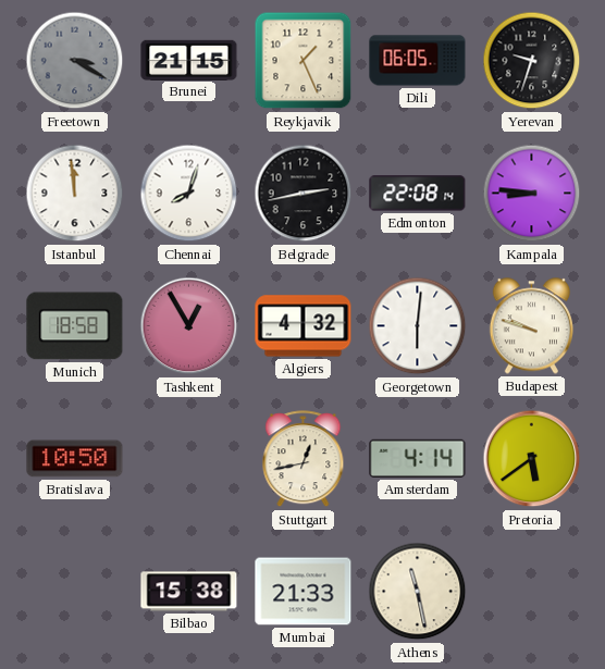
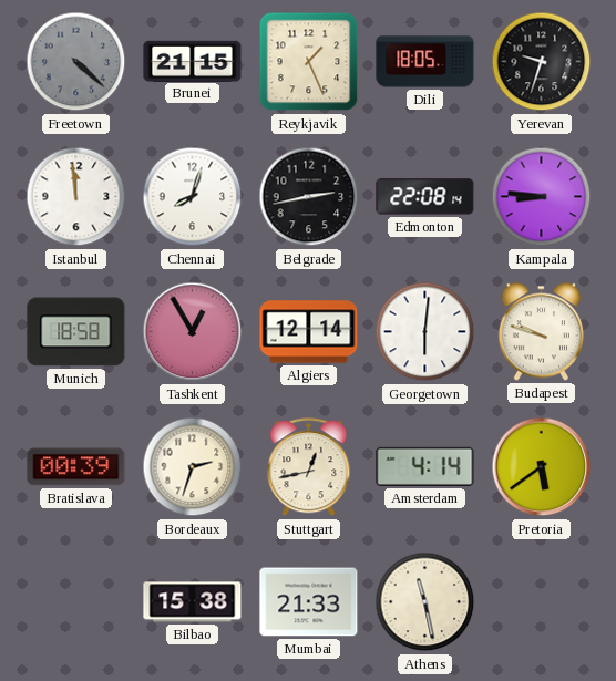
Freetown: 3:20 -> 4:22
Dili: 06:05 -> 18:05
Algiers: 4:32 -> 12:14
Bratislava: 10:50 -> 00:39
Bordeaux: none -> 2:33
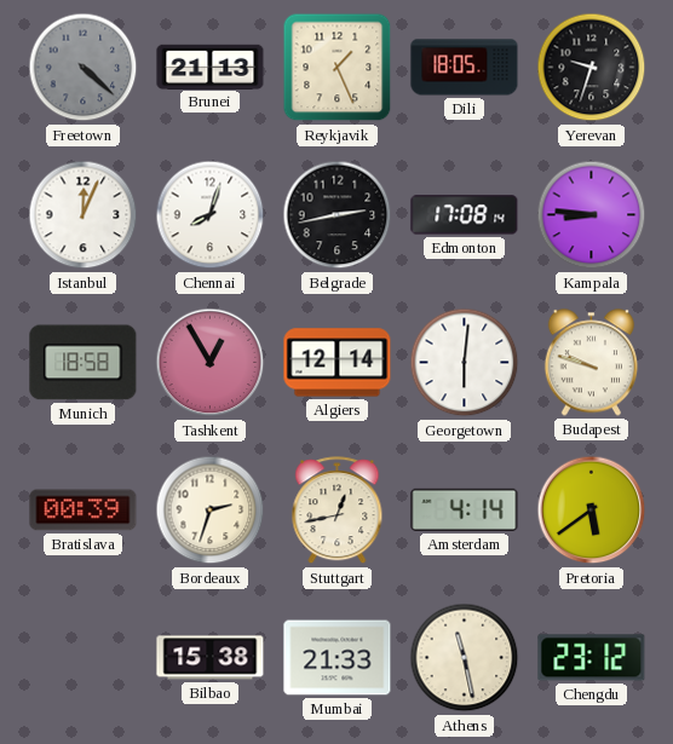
Brunei: 21:15 -> 21:13
Istanbul: 11:59 -> 12:04
Edmonton: 22:08 -> 17:08
Chengdu: none -> 23:12
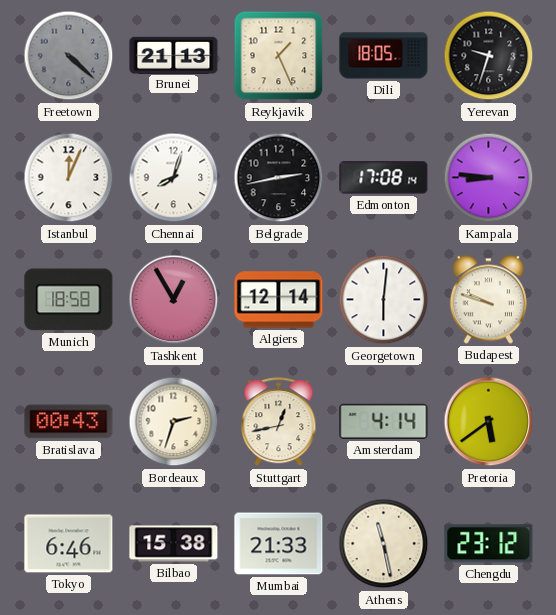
Bratislava: 00:39 -> 00:43
Tokyo: none -> 6:46
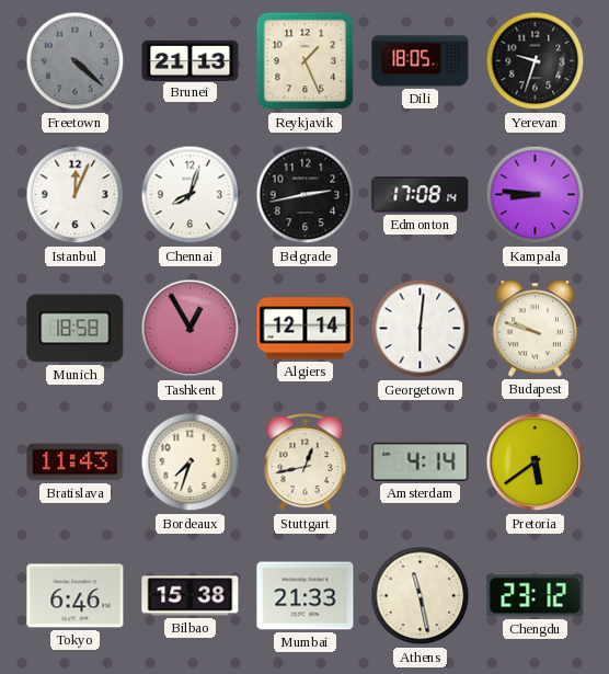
Bratislava: 00:43 -> 11:43
Bordeaux: 2:33 -> 7:33
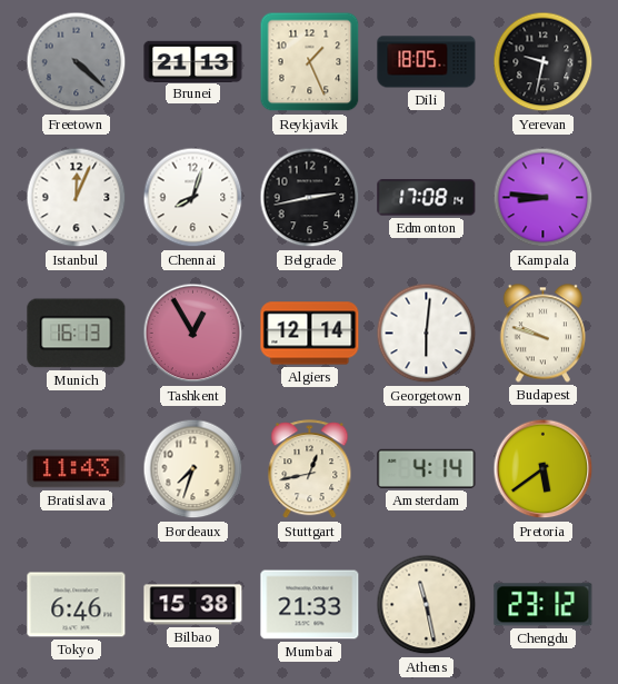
Yerevan: 9:33 -> 9:32
Munich: 18:58 -> 16:13
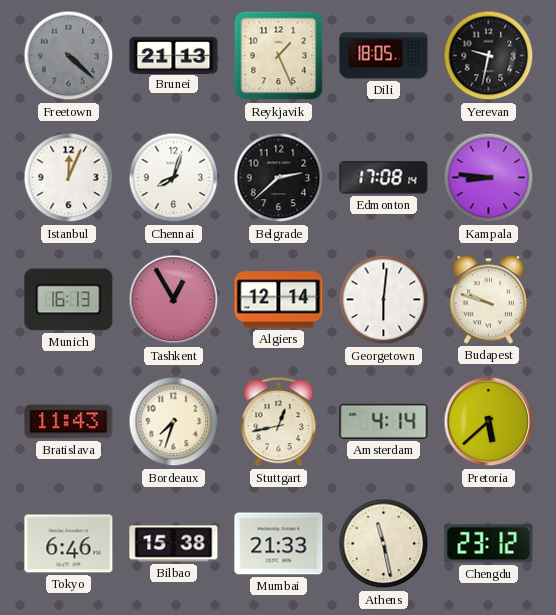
Belgrade: 2:43 -> 2:38
Pretoria: 5:39 -> 5:38
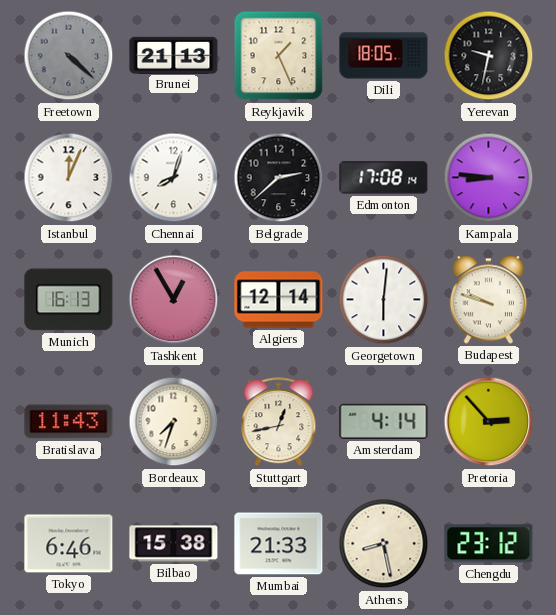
Pretoria: 5:38 -> 2:53
Athens: 11:28 -> 8:28
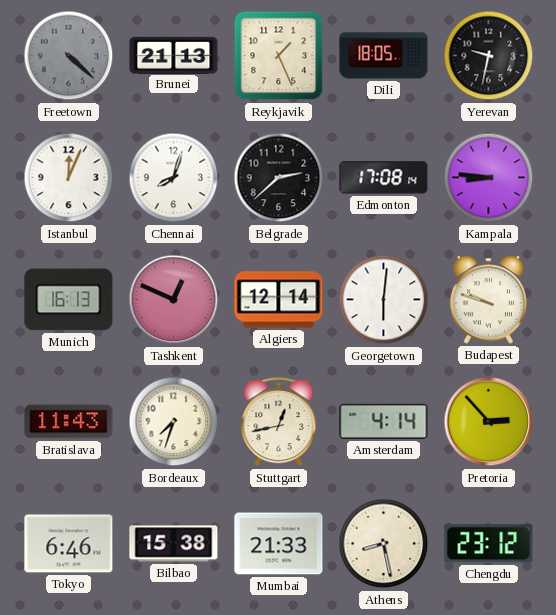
Tashkent: 12:55 -> 12:49
